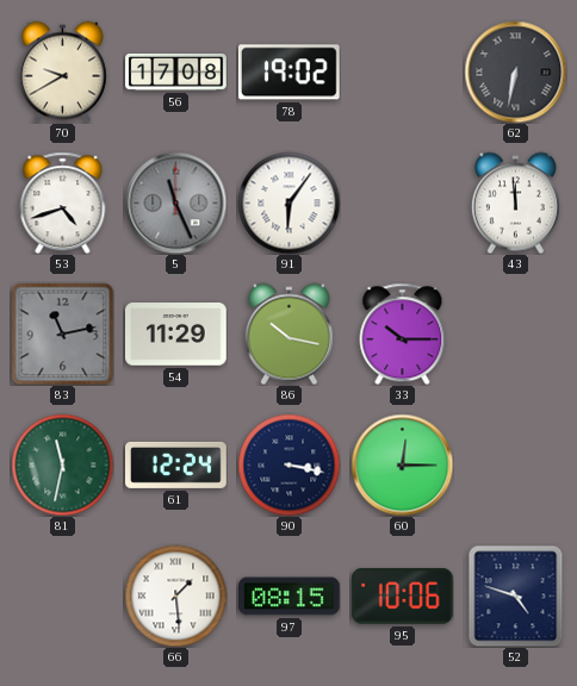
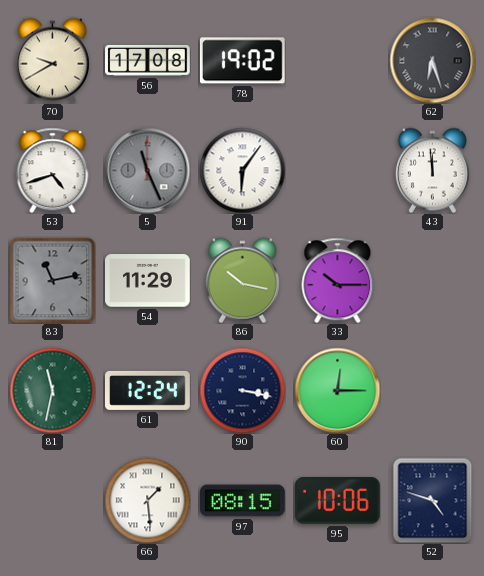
62: 6:32 -> 6:27
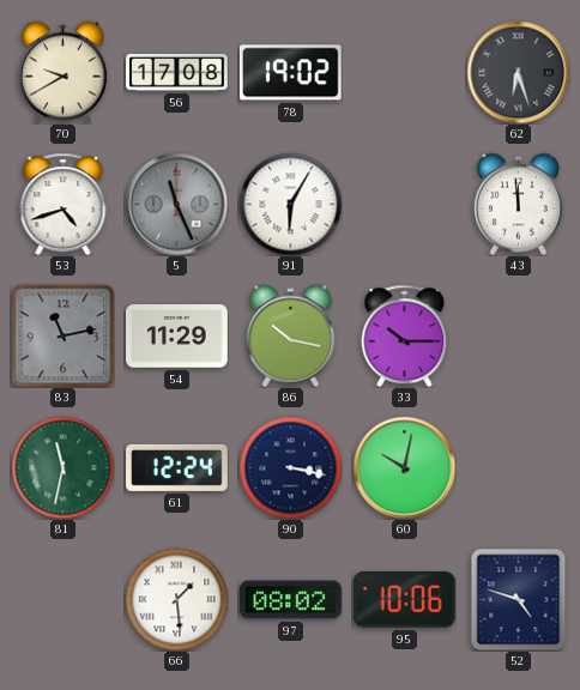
91: 6:06 -> 6:05
60: 12:15 -> 10:02
97: 08:15 -> 08:02
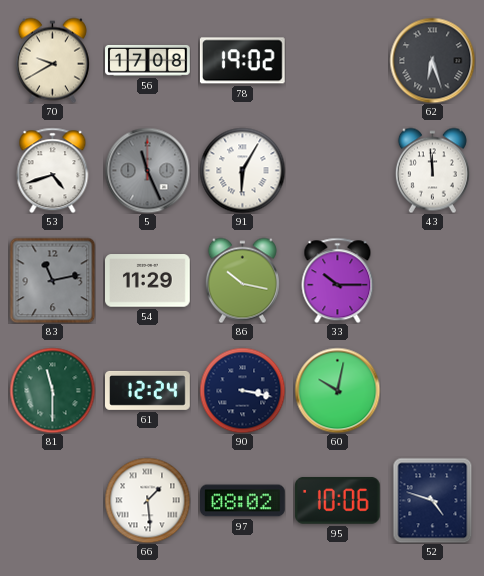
81: 11:32 -> 11:30
